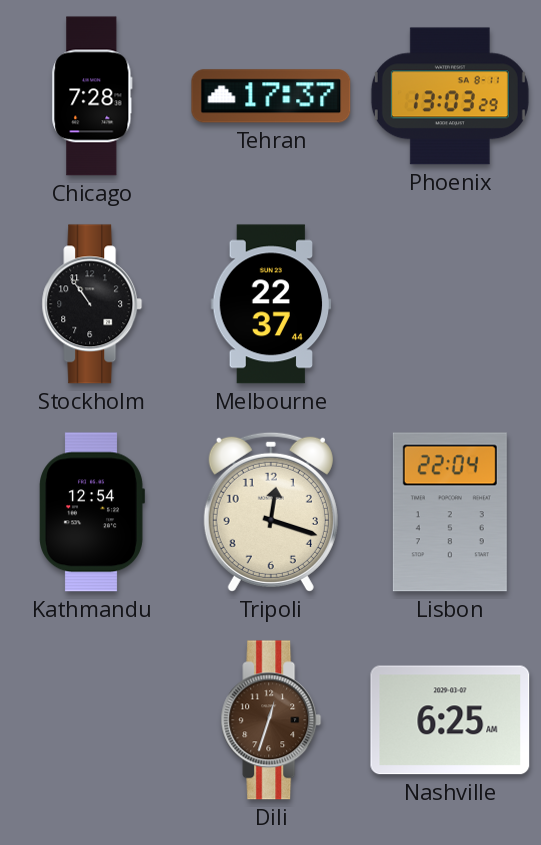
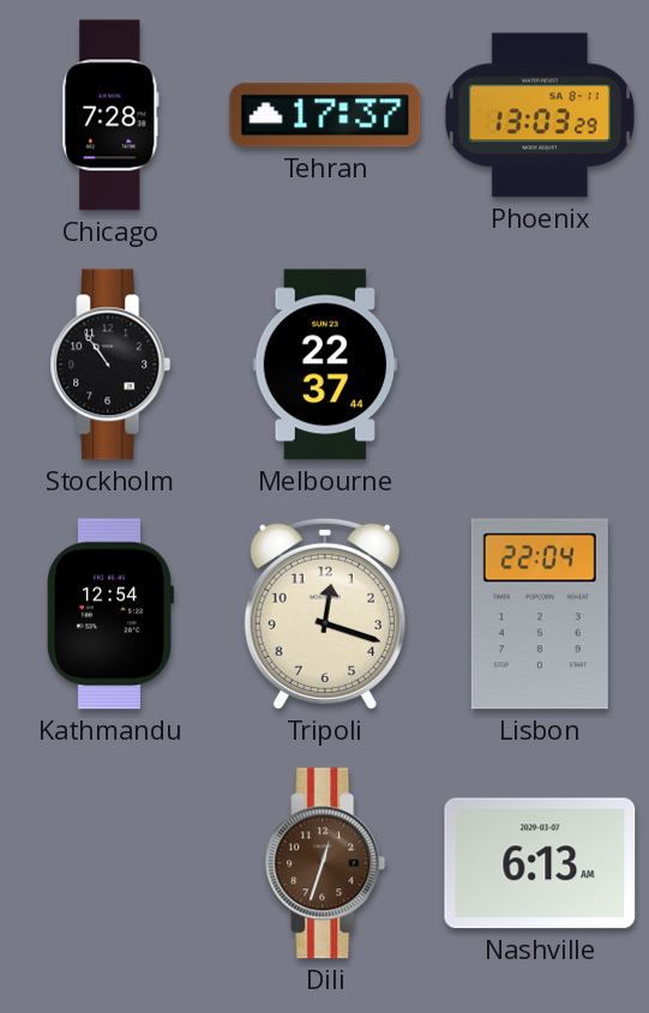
Nashville: 6:25 -> 6:13
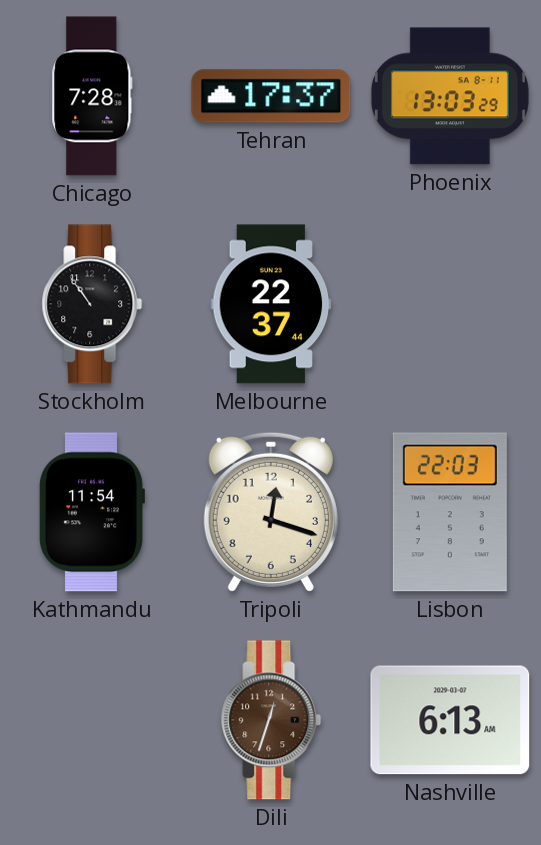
Kathmandu: 12:54 -> 11:54
Lisbon: 22:04 -> 22:03
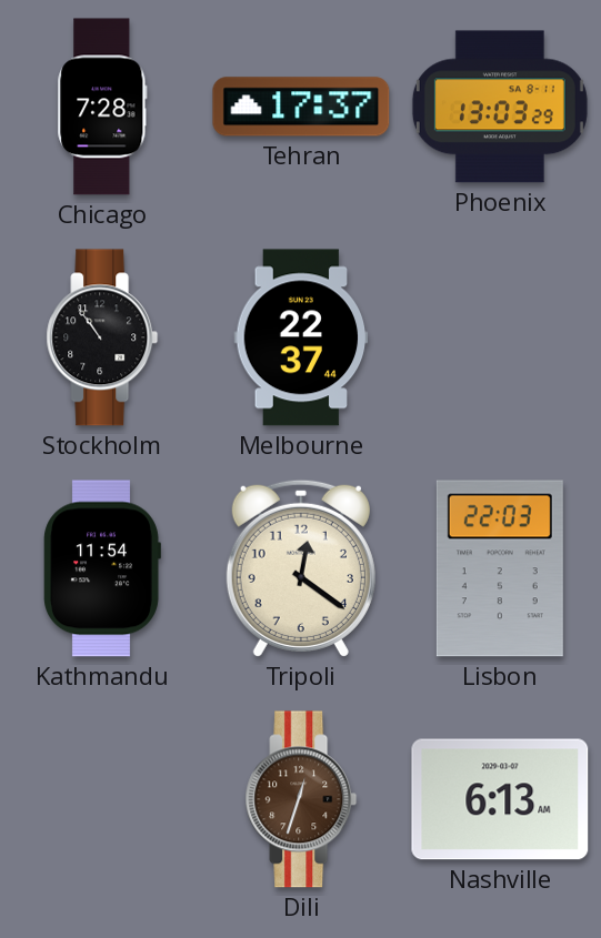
Tripoli: 12:18 -> 12:21
